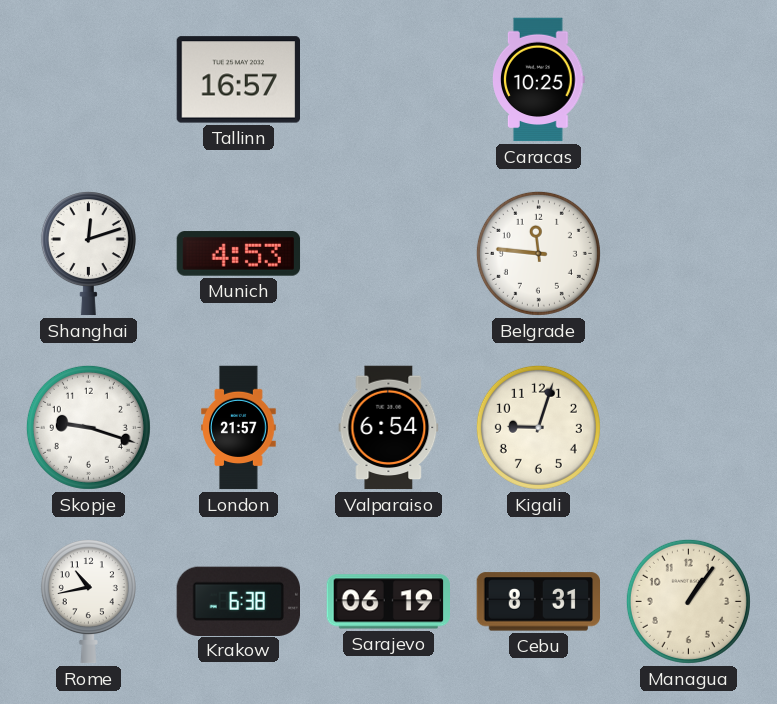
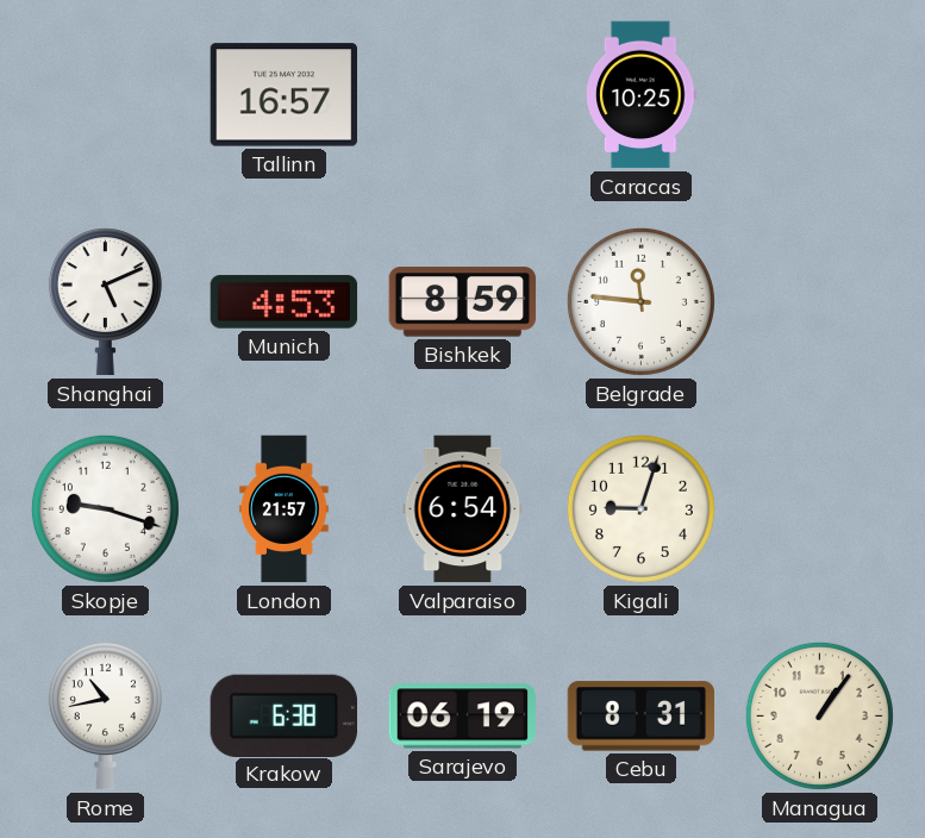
Shanghai: 12:12 -> 5:11
Bishkek: none -> 8:59
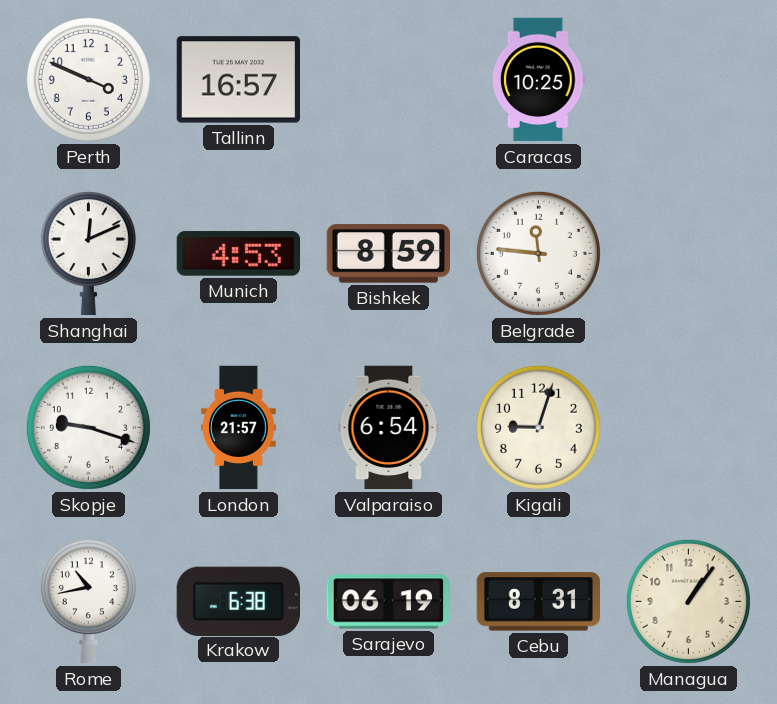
Perth: none -> 3:49
Shanghai: 5:11 -> 12:11
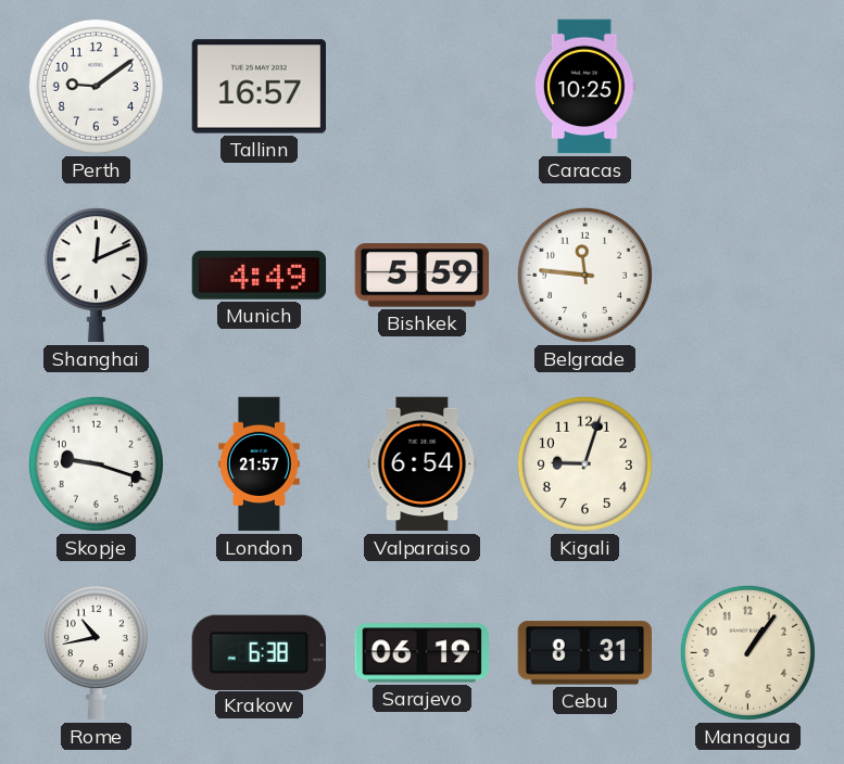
Perth: 3:49 -> 9:09
Munich: 4:53 -> 4:49
Bishkek: 8:59 -> 5:59
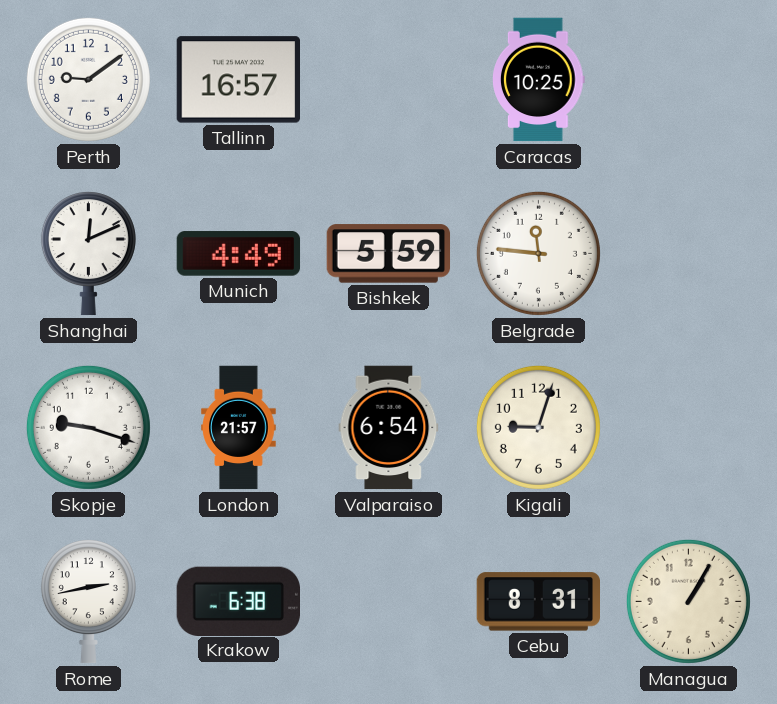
Rome: 10:43 -> 2:43
Sarajevo: 06:19 -> none
Managua: 1:06 -> 1:05
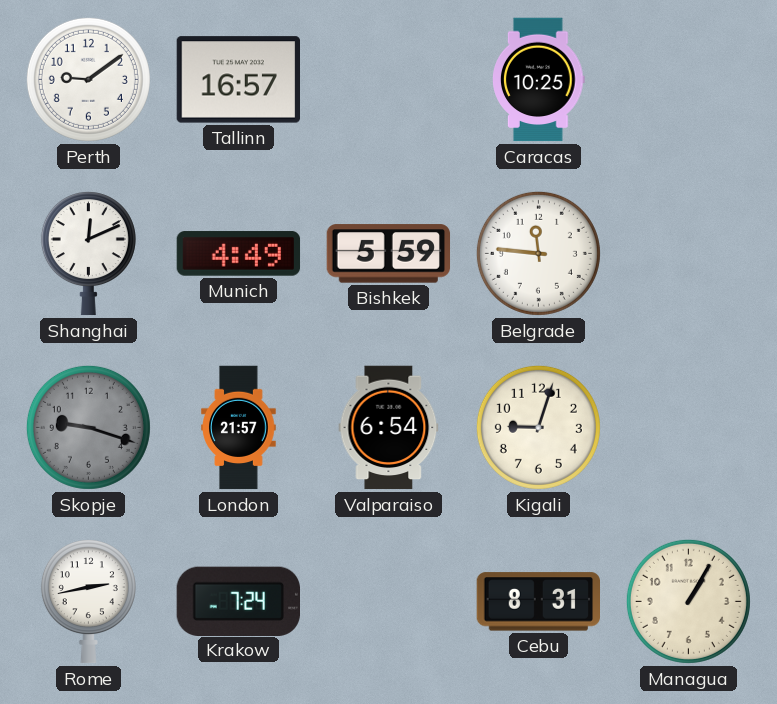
Skopje dial: white -> grey
Krakow: 6:38 -> 7:24
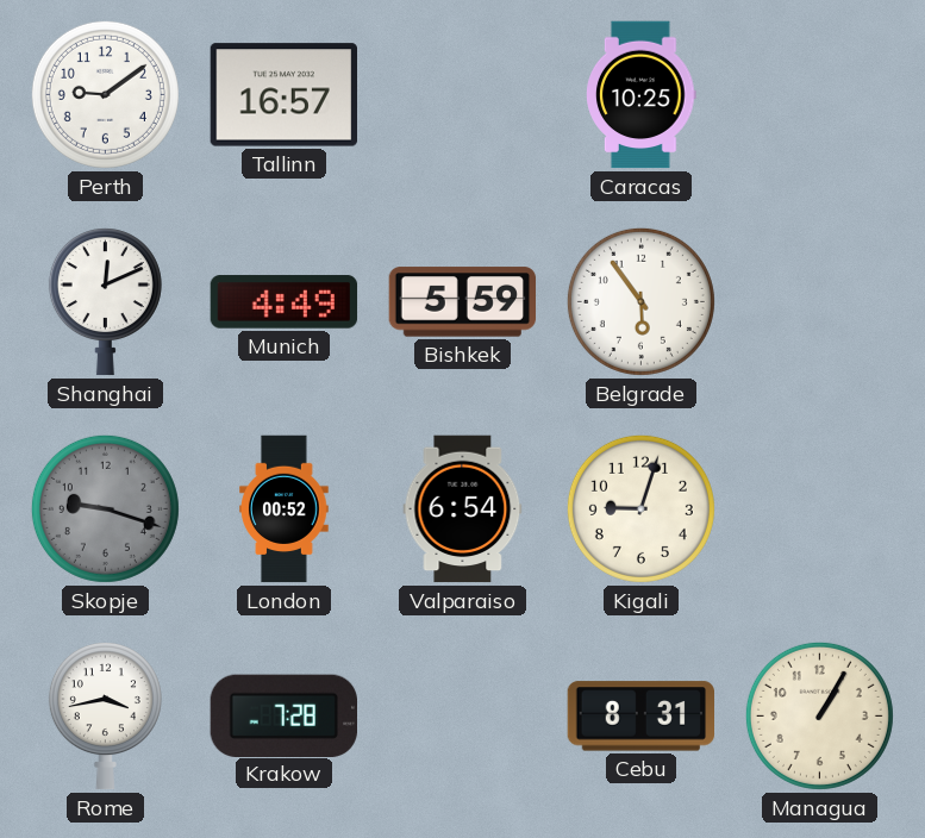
Belgrade: 11:46 -> 5:54
London: 21:57 -> 00:52
Rome: 2:43 -> 3:43
Krakow: 7:24 -> 7:28
